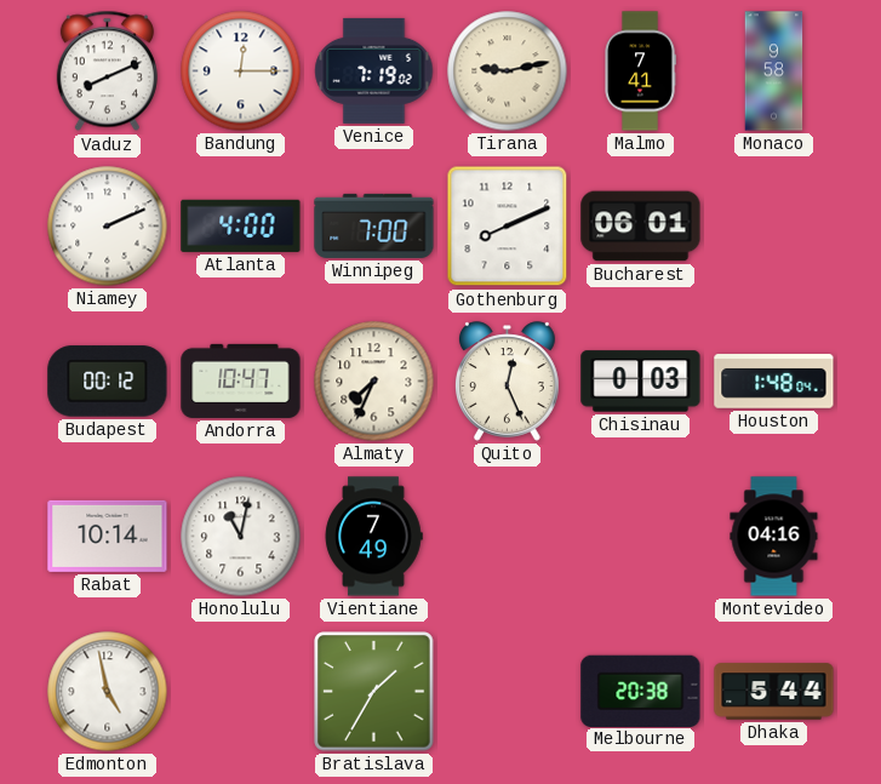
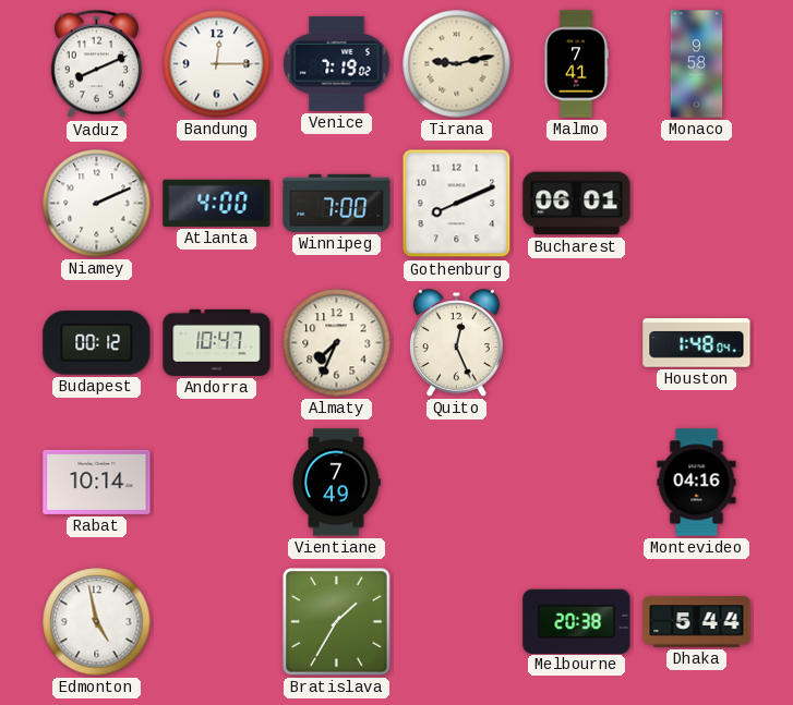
Chisinau: 0:03 -> none
Honolulu: 11:02 -> none
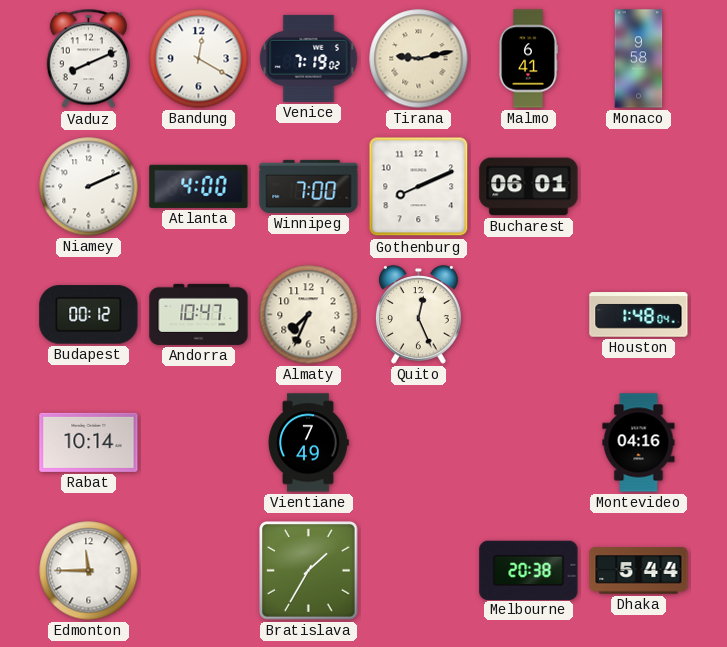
Bandung: 12:15 -> 12:20
Malmo: 7:41 -> 6:41
Edmonton: 4:58 -> 11:45
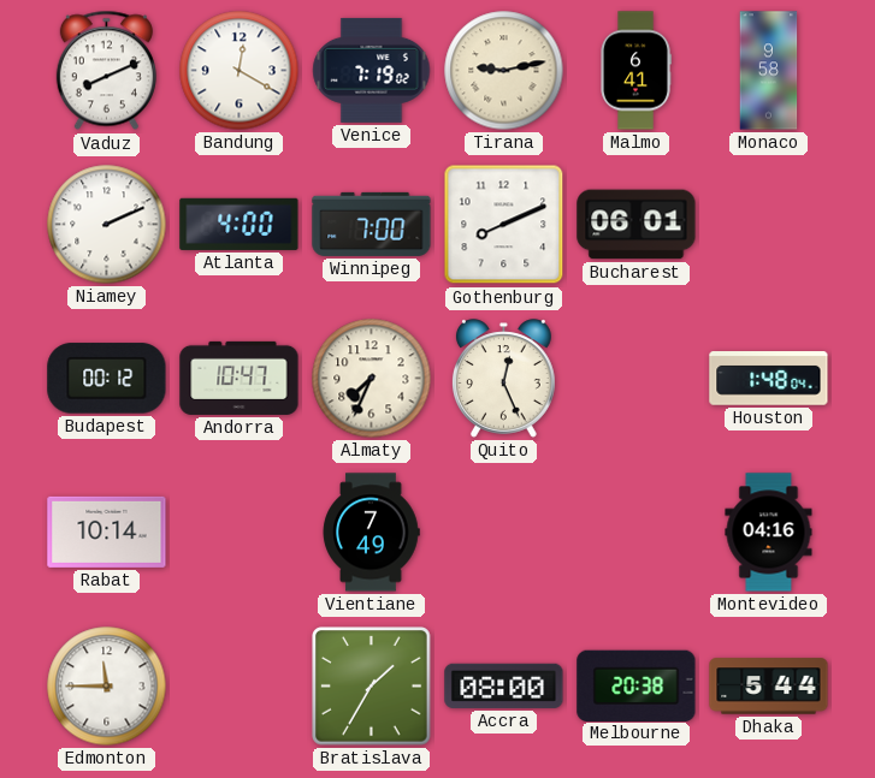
Accra: none -> 08:00
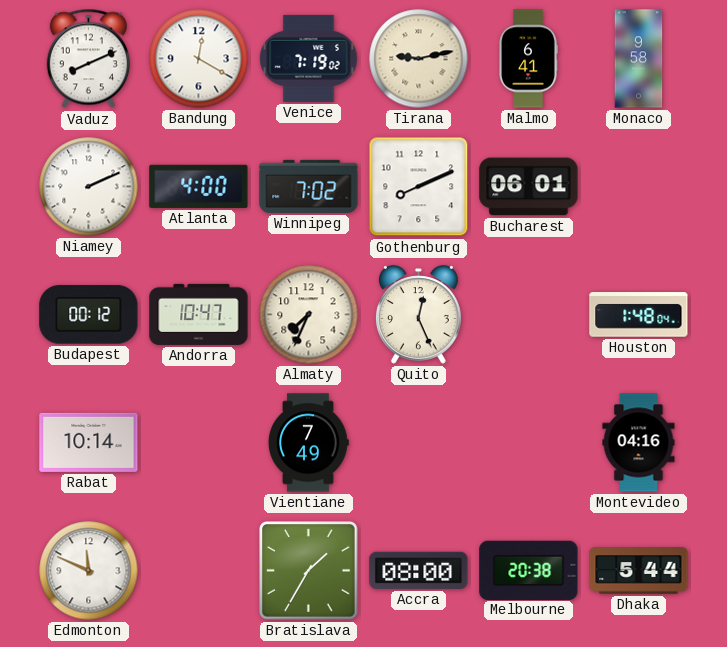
Winnipeg: 7:00 -> 7:02
Edmonton: 11:45 -> 11:49
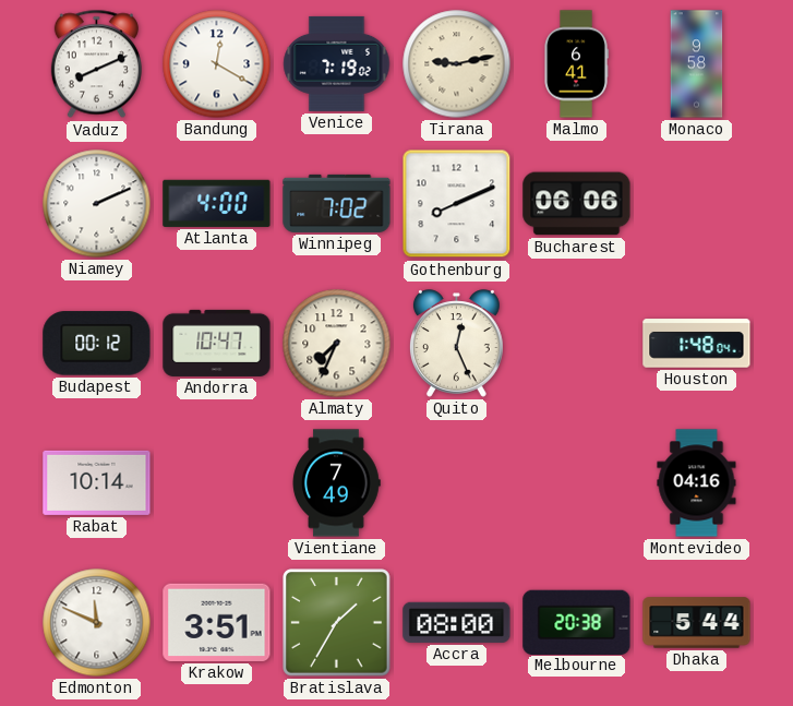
Bucharest: 06:01 -> 06:06
Krakow: none -> 3:51
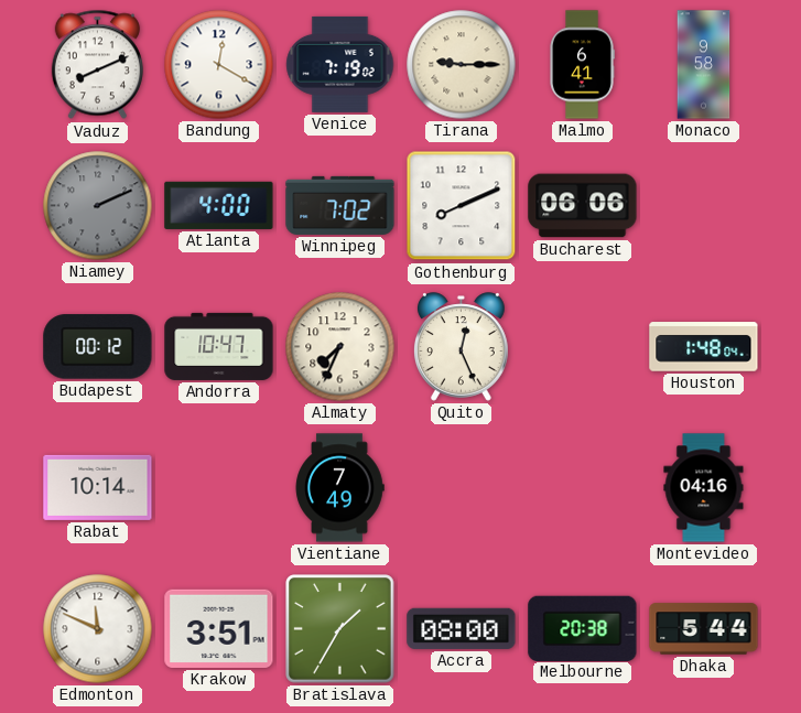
Tirana: 9:13 -> 9:15
Niamey dial: white -> grey
